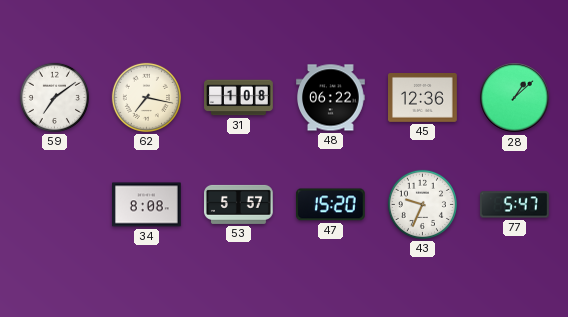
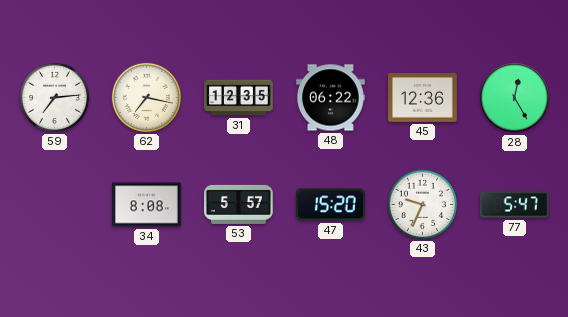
59: 7:09 -> 7:14
31: 1:08 -> 12:35
28: 1:08 -> 12:25
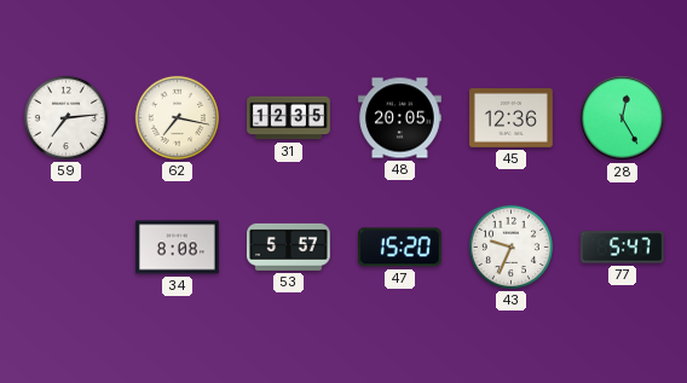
48: 06:22 -> 20:05
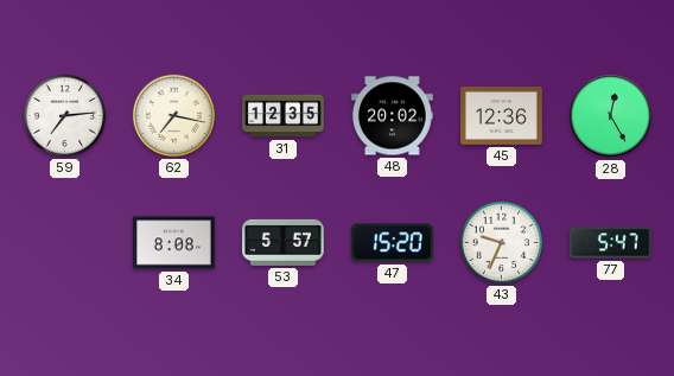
48: 20:05 -> 20:02
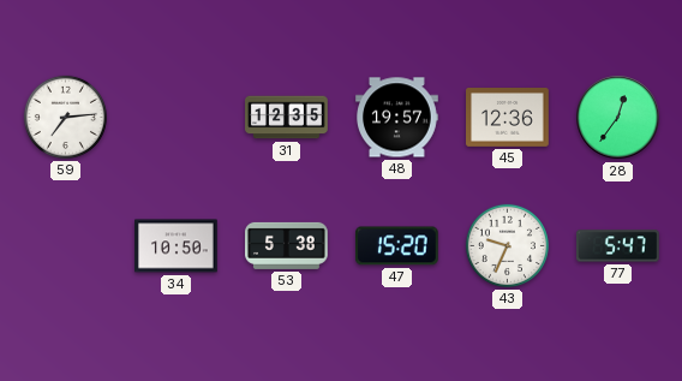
62: 7:17 -> none
48: 20:02 -> 19:57
28: 12:25 -> 12:36
34: 8:08 -> 10:50
53: 5:57 -> 5:38
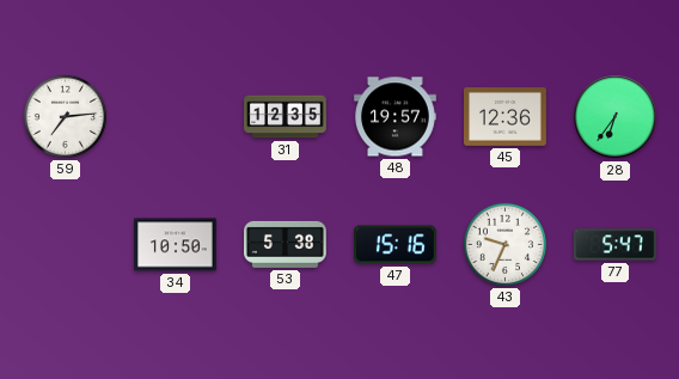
28: 12:36 -> 6:36
47: 15:20 -> 15:16
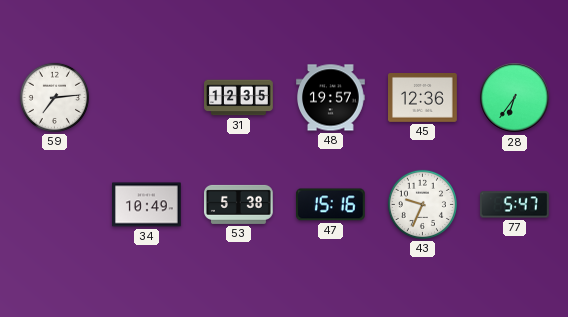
34: 10:50 -> 10:49
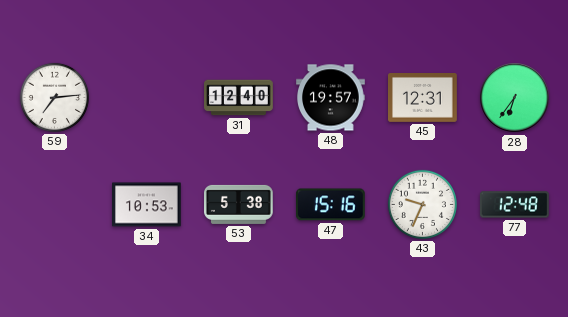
31: 12:35 -> 12:40
45: 12:36 -> 12:31
34: 10:49 -> 10:53
77: 5:47 -> 12:48
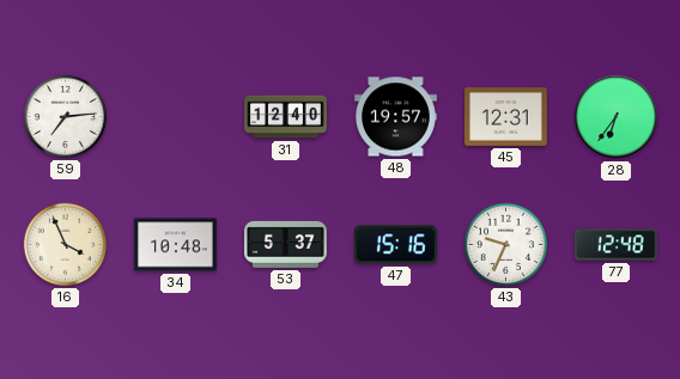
16: none -> 3:56
34: 10:53 -> 10:48
53: 5:38 -> 5:37
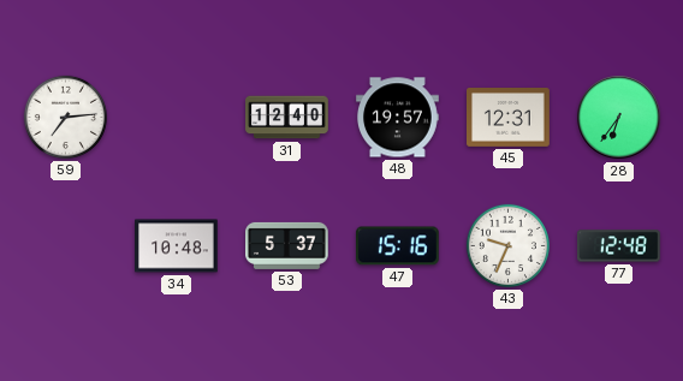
16: 3:56 -> none
